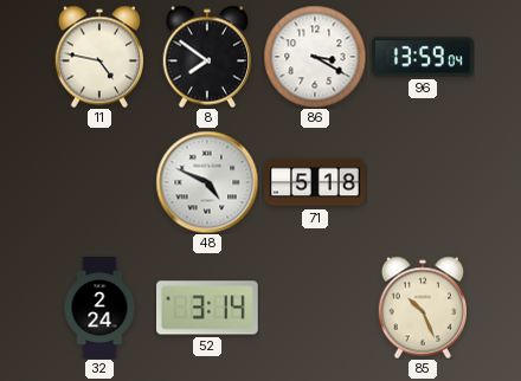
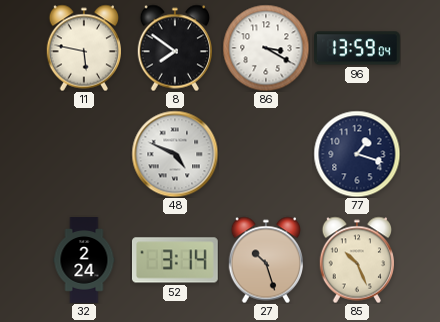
11: 4:47 -> 5:47
71: 5:18 -> none
77: none -> 1:18
27: none -> 10:27
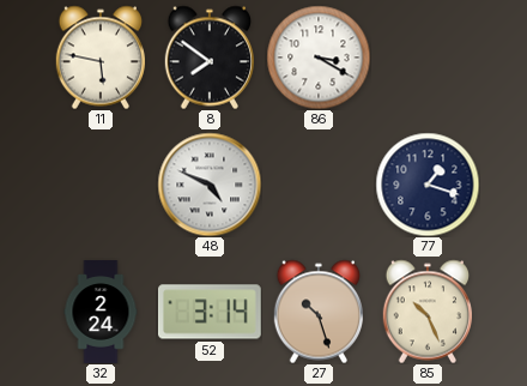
96: 13:59 -> none
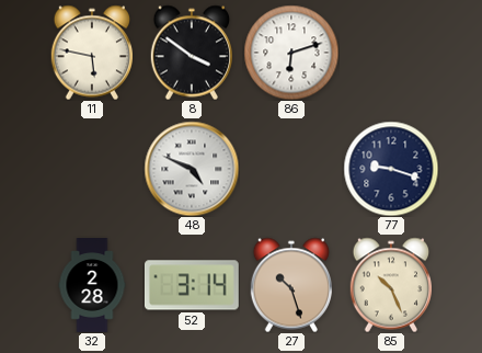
8: 7:51 -> 3:51
86: 3:20 -> 6:12
77: 1:18 -> 9:18
32: 2:24 -> 2:28
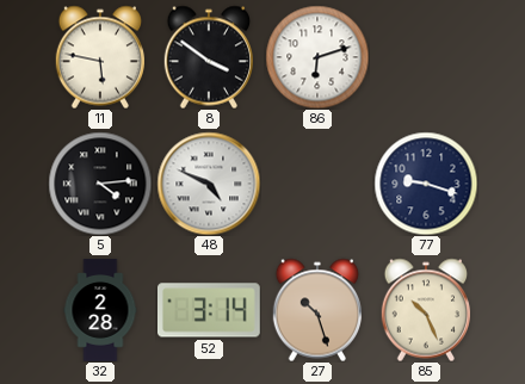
5: none -> 4:14
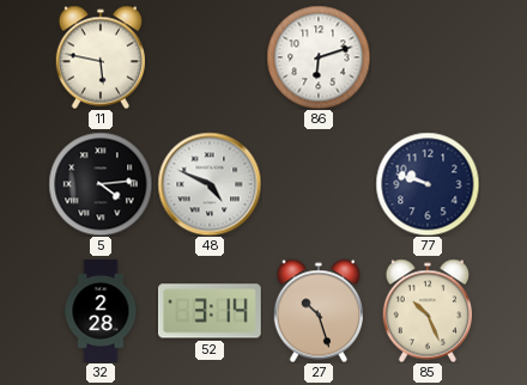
8: 3:51 -> none
77: 9:18 -> 9:48
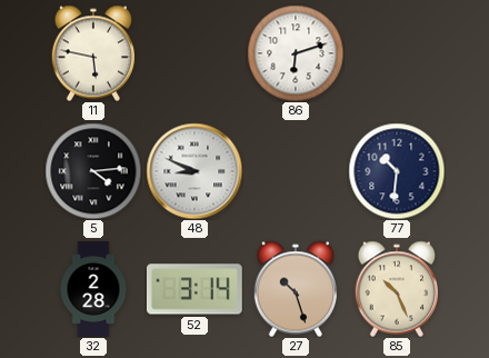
48: 4:49 -> 8:49
77: 9:48 -> 10:31
